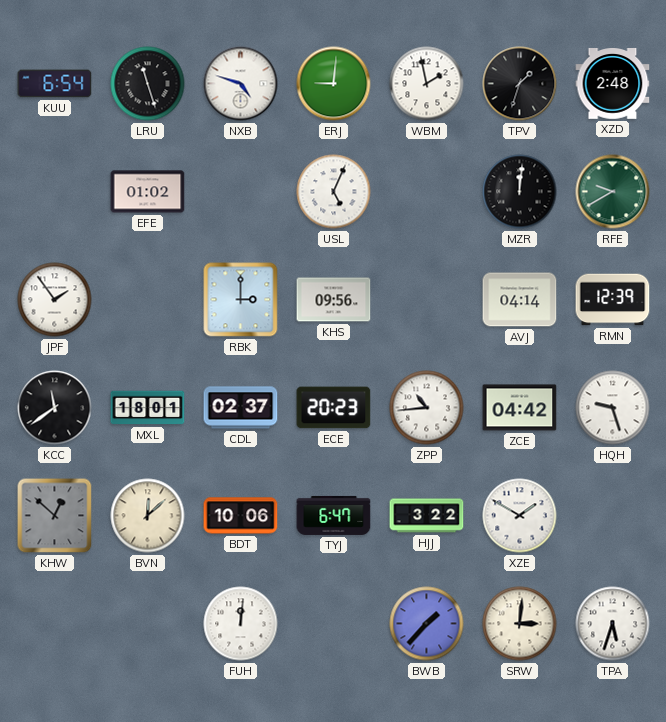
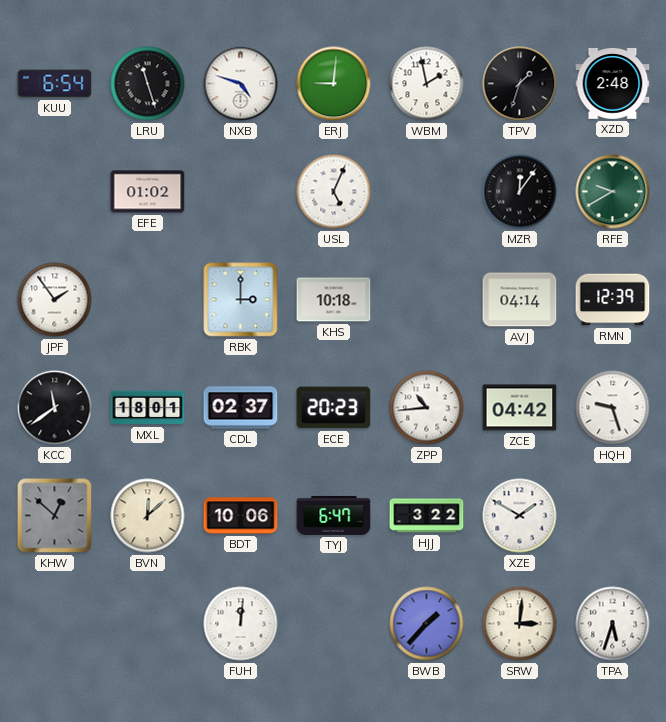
MZR: 12:01 -> 12:06
KHS: 09:56 -> 10:18
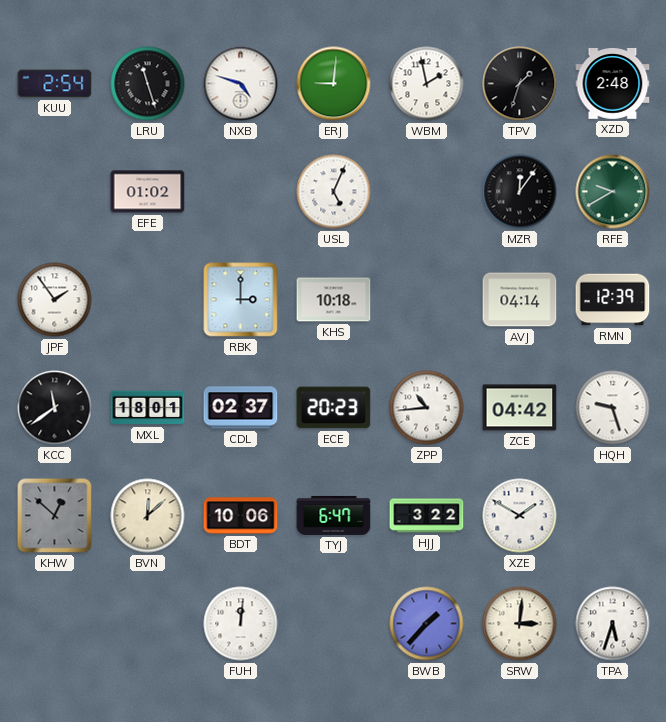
KUU: 6:54 -> 2:54
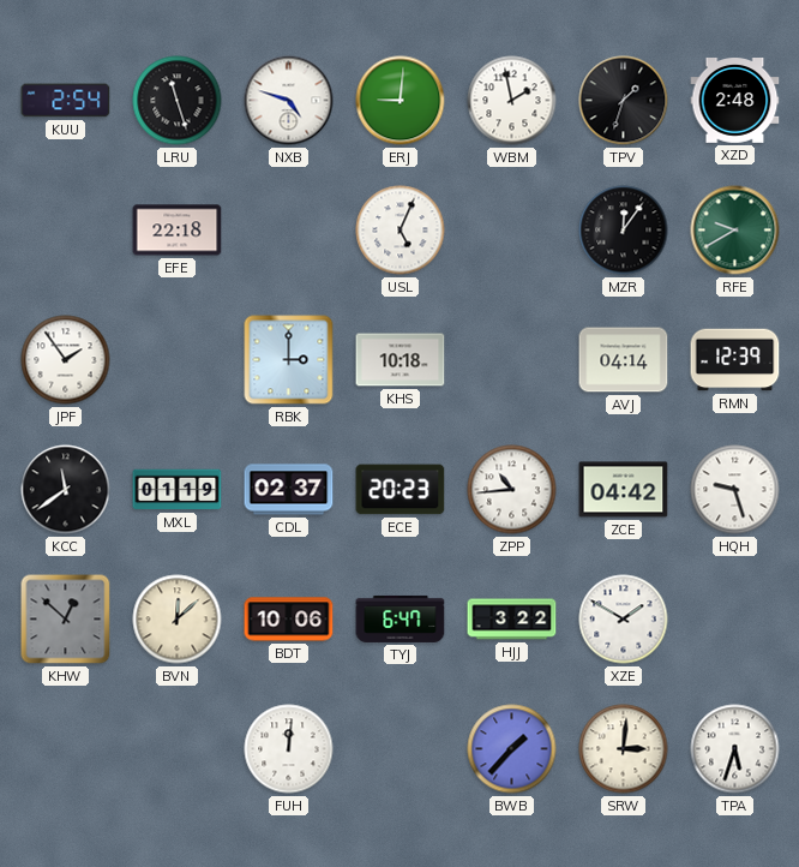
EFE: 01:02 -> 22:18
MXL: 18:01 -> 01:19
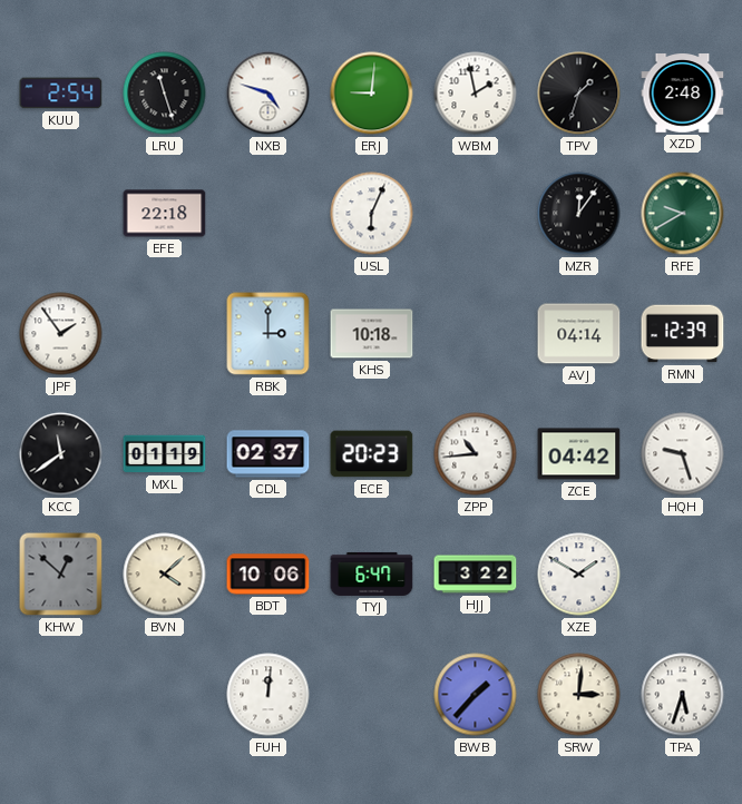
USL: 5:04 -> 6:04
BVN: 12:08 -> 4:08
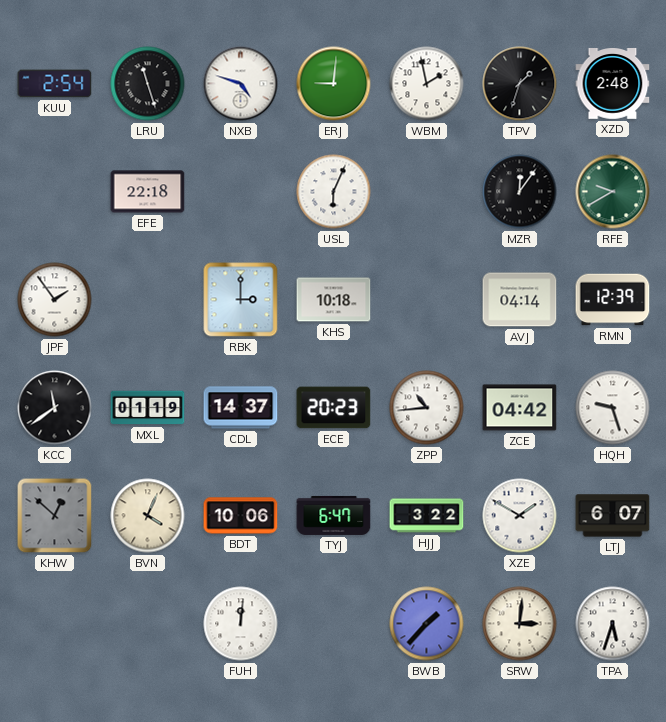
CDL: 02:37 -> 14:37
BVN: 4:08 -> 4:04
LTJ: none -> 6:07
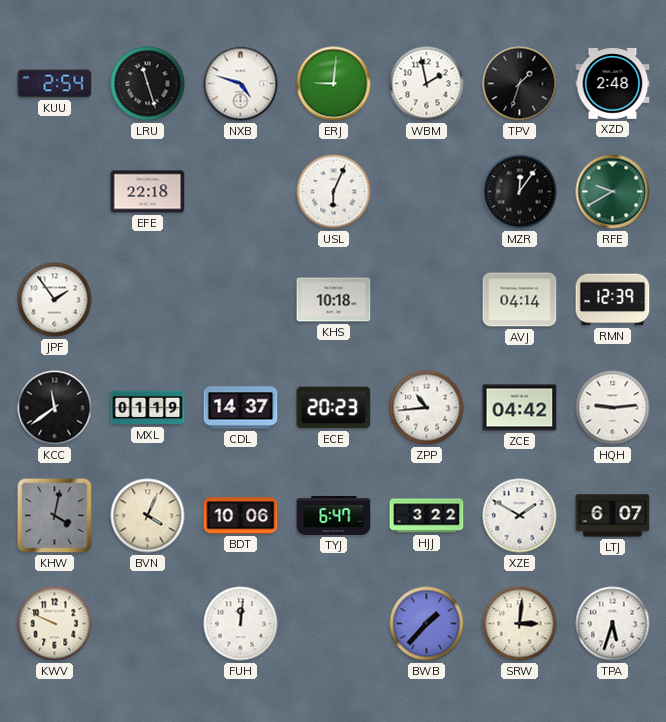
RBK: 3:00 -> none
HQH: 9:27 -> 9:14
KHW: 12:52 -> 4:02
KWV: none -> 9:49
